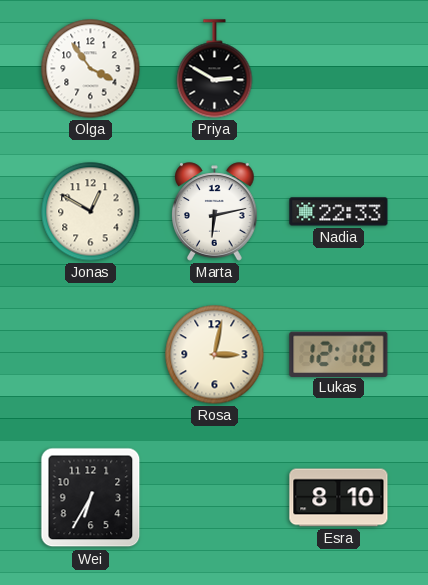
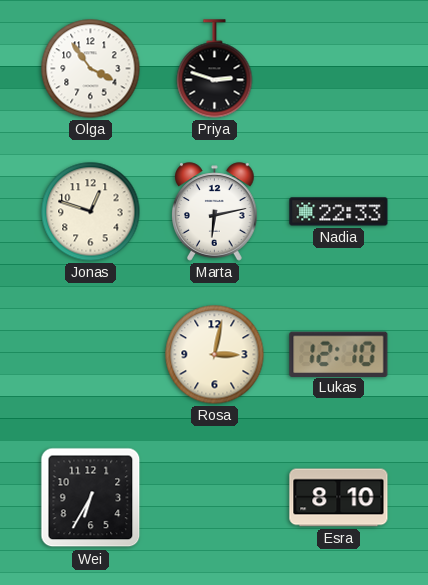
Priya: 2:50 -> 2:48
Jonas: 12:50 -> 12:48
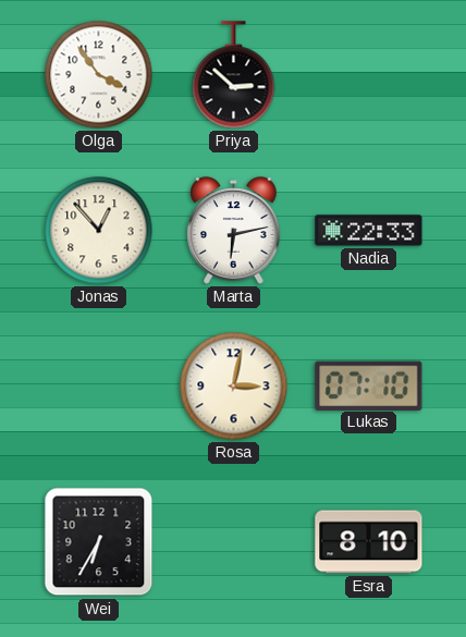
Priya: 2:48 -> 2:52
Jonas: 12:48 -> 12:53
Lukas: 12:10 -> 07:10
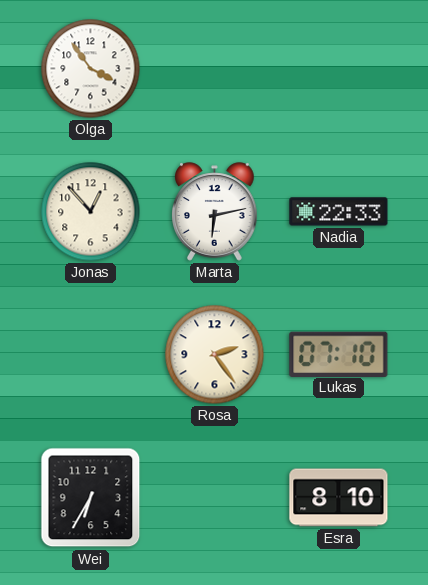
Priya: 2:52 -> none
Rosa: 3:02 -> 2:24
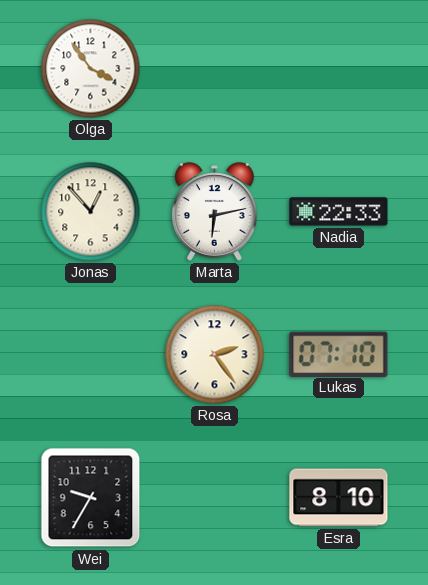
Wei: 6:35 -> 9:35
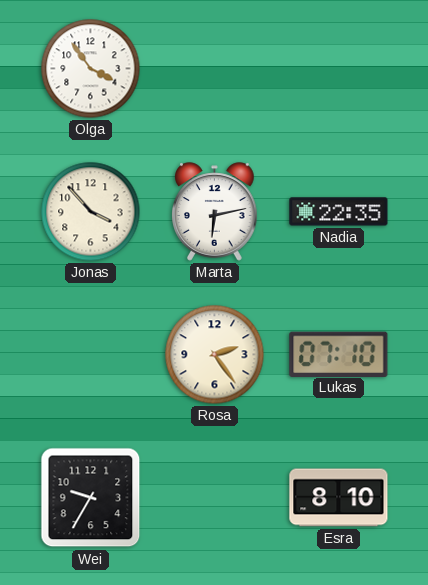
Jonas: 12:53 -> 3:53
Nadia: 22:33 -> 22:35
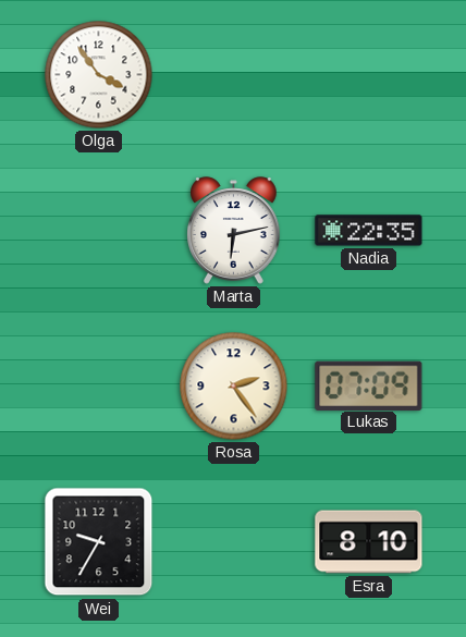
Jonas: 3:53 -> none
Lukas: 07:10 -> 07:09
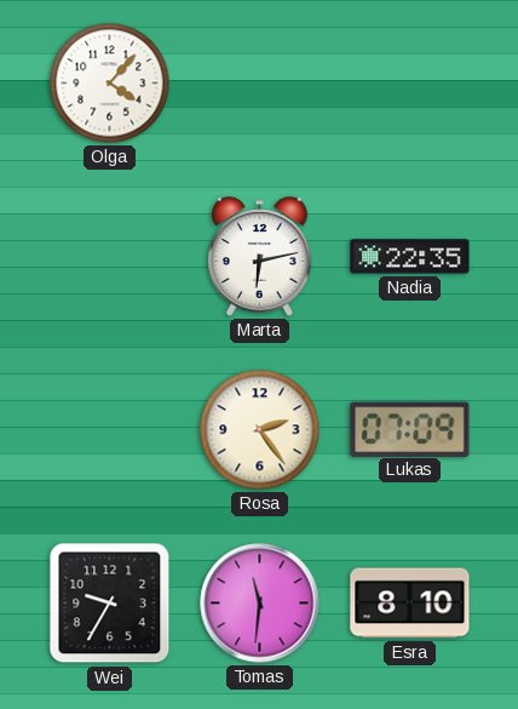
Olga: 3:54 -> 4:07
Tomas: none -> 11:31
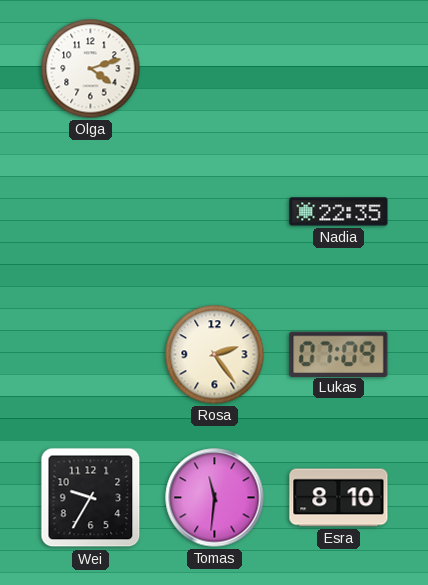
Olga: 4:07 -> 4:12
Marta: 6:13 -> none
